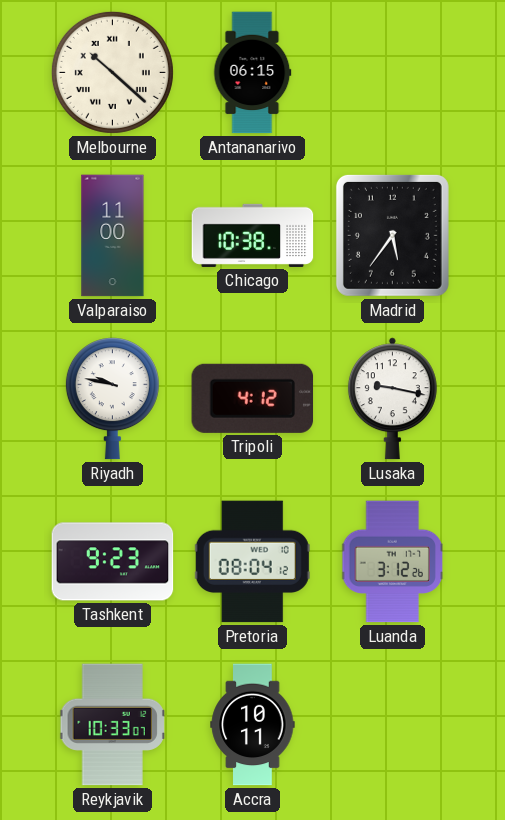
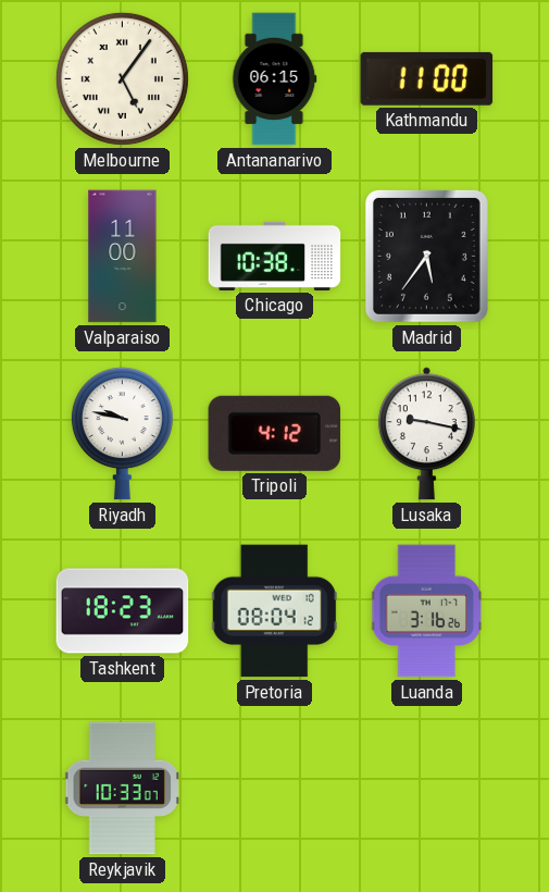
Melbourne: 10:22 -> 5:06
Kathmandu: none -> 11:00
Tashkent: 9:23 -> 18:23
Luanda: 3:12 -> 3:16
Accra: 10:11 -> none
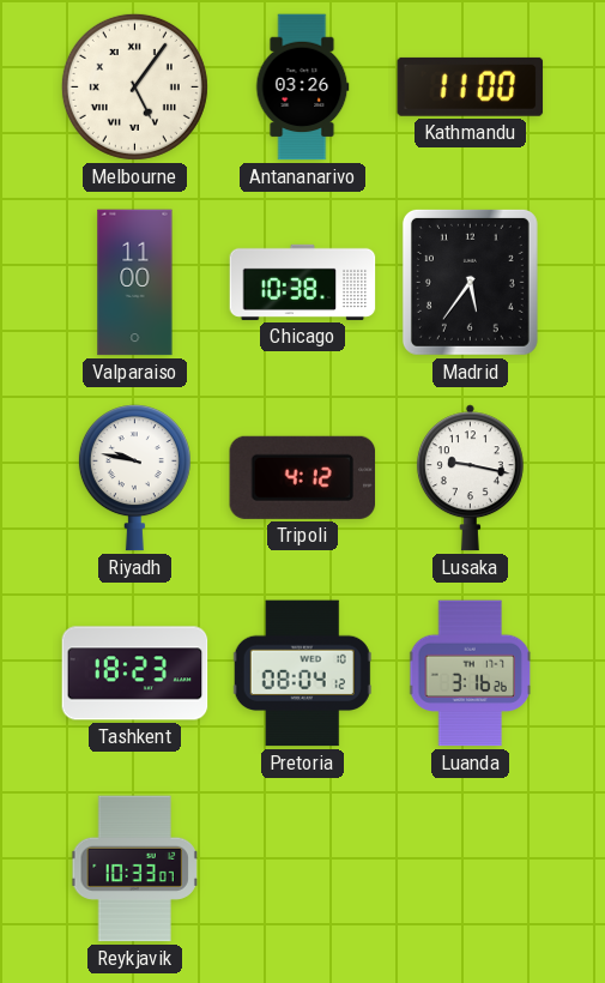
Antananarivo: 06:15 -> 03:26
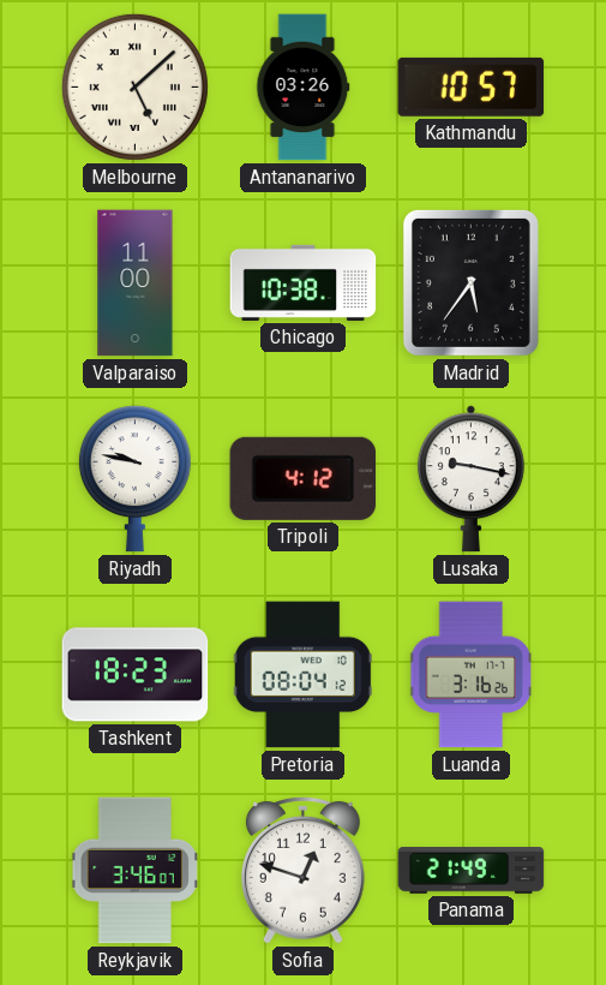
Melbourne: 5:06 -> 5:08
Kathmandu: 11:00 -> 10:57
Reykjavik: 10:33 -> 3:46
Sofia: none -> 12:48
Panama: none -> 21:49
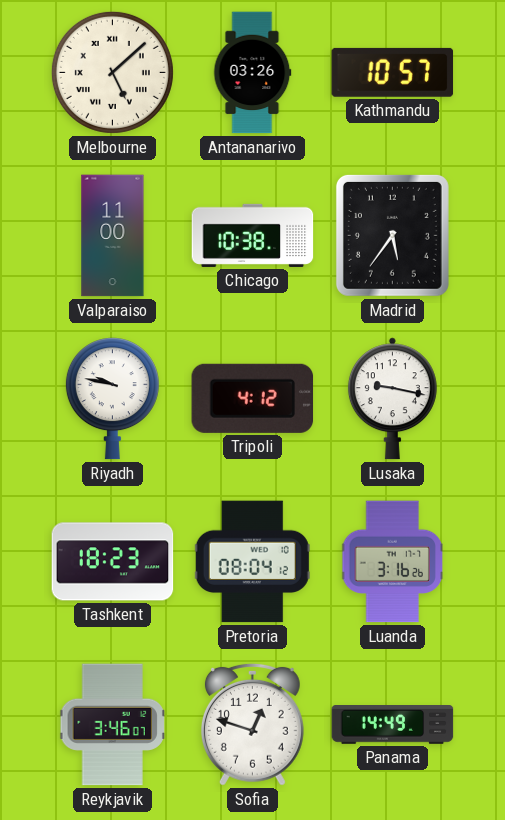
Panama: 21:49 -> 14:49
